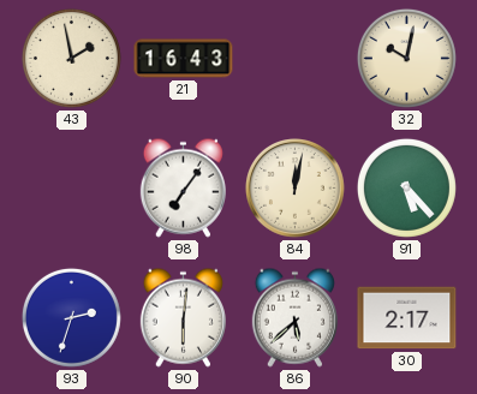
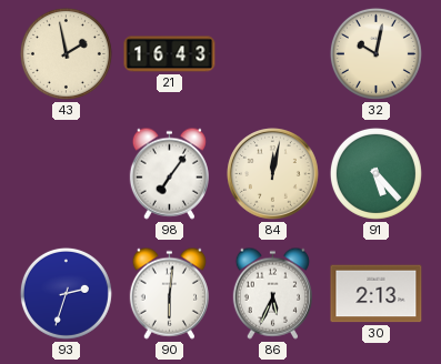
86: 5:38 -> 5:34
30: 2:17 -> 2:13
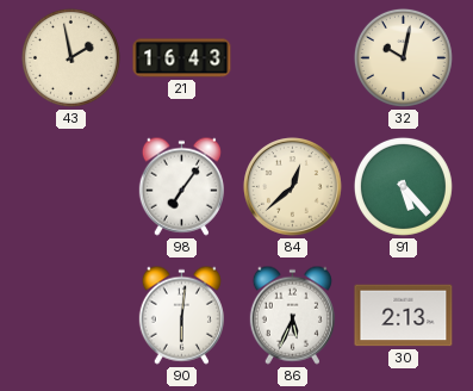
84: 12:02 -> 12:38
93: 2:33 -> none
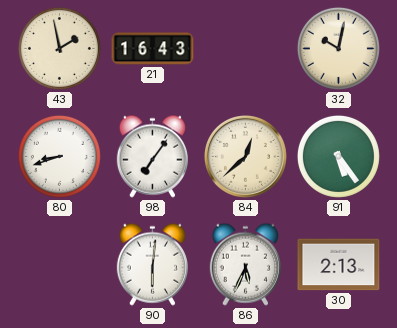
80: none -> 8:42
91: 5:23 -> 5:24
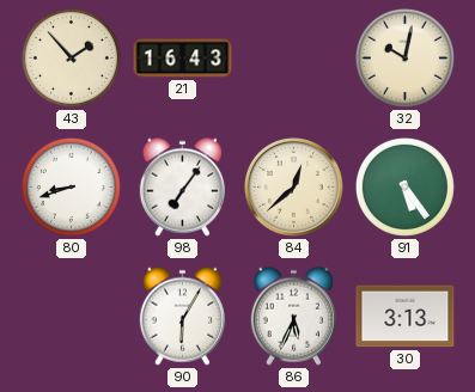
43: 1:58 -> 1:53
90: 6:01 -> 6:05
30: 2:13 -> 3:13
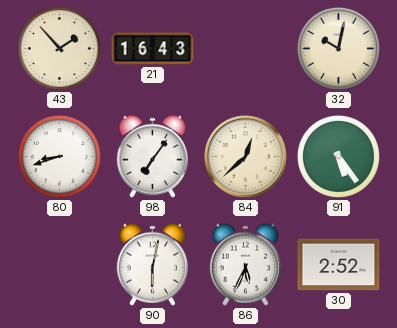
90: 6:05 -> 6:02
30: 3:13 -> 2:52
